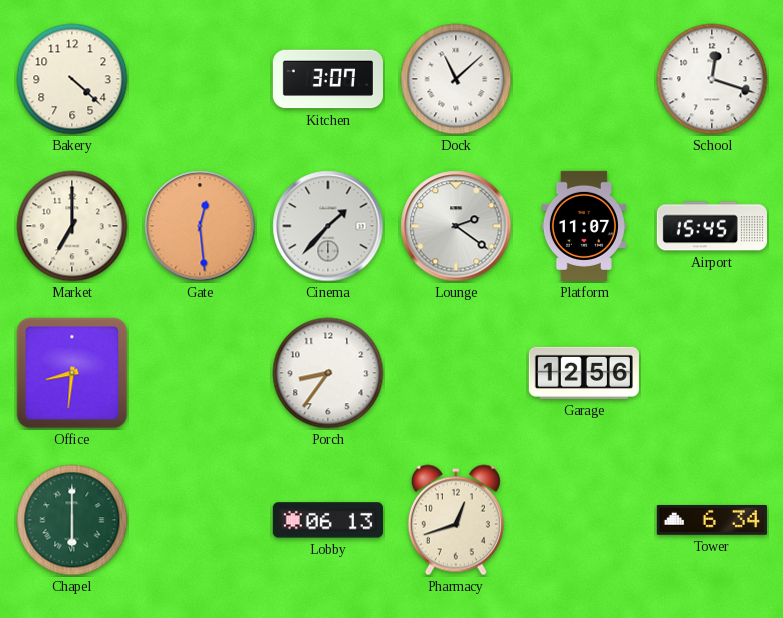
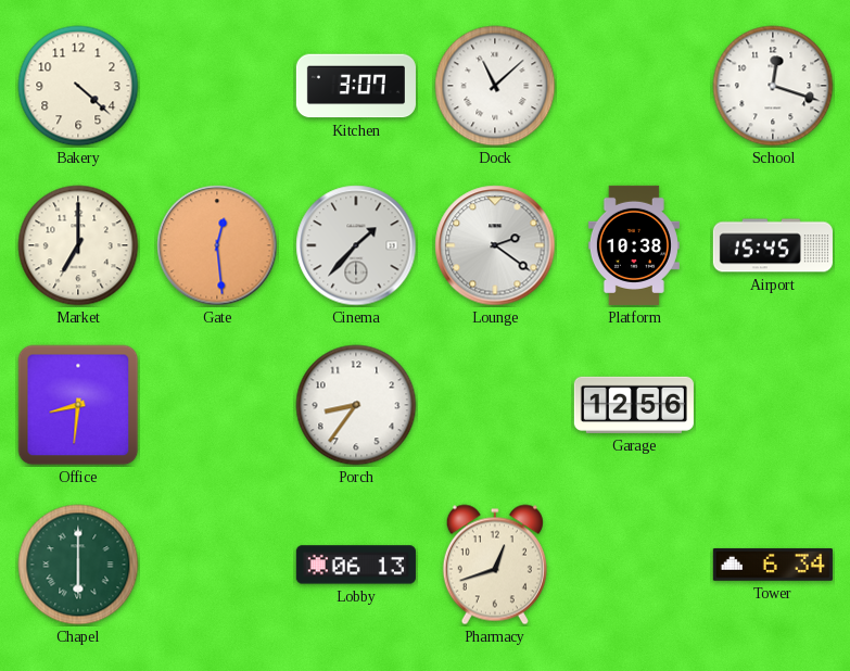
Platform: 11:07 -> 10:38
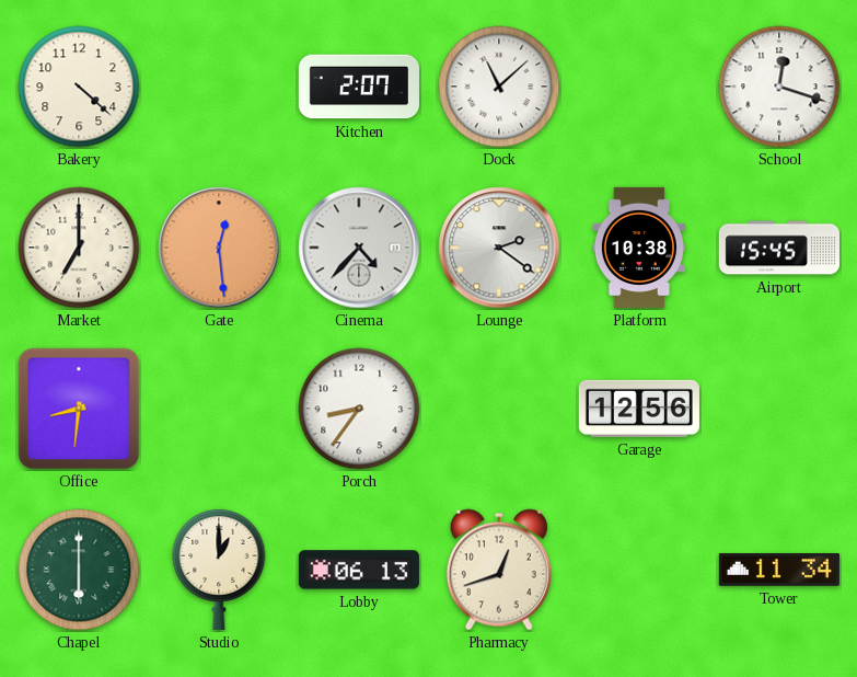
Kitchen: 3:07 -> 2:07
Cinema: 1:37 -> 4:37
Studio: none -> 1:00
Tower: 6:34 -> 11:34
